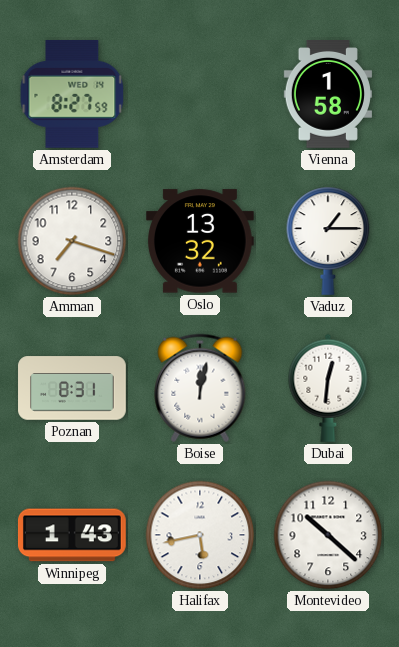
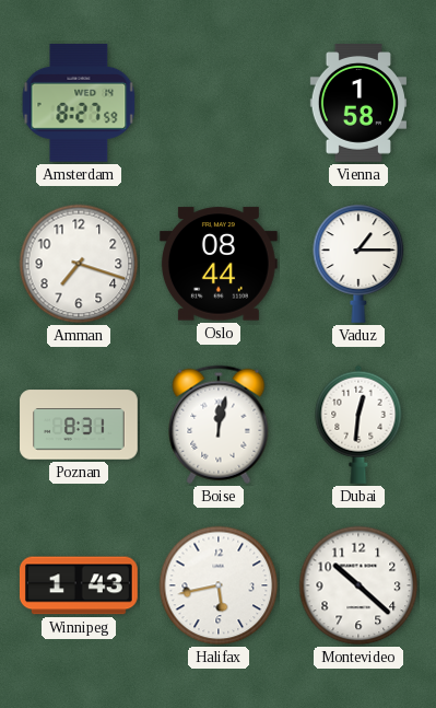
Oslo: 13:32 -> 08:44
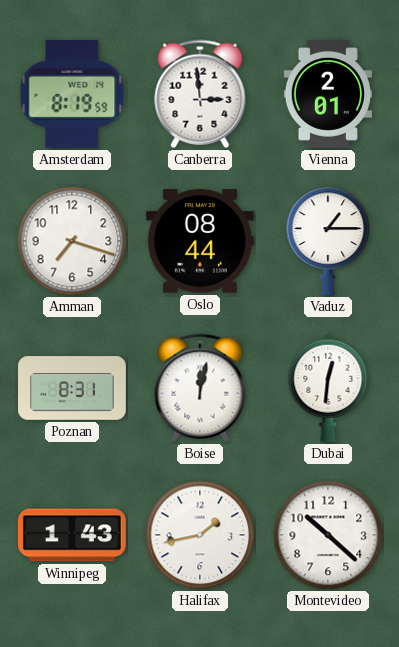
Amsterdam: 8:27 -> 8:19
Canberra: none -> 2:59
Vienna: 1:58 -> 2:01
Halifax: 5:43 -> 1:43
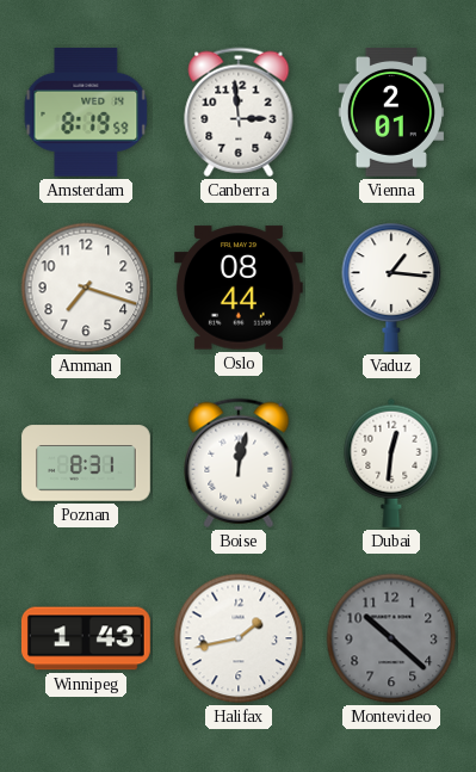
Vaduz: 1:15 -> 1:16
Montevideo dial: white -> grey
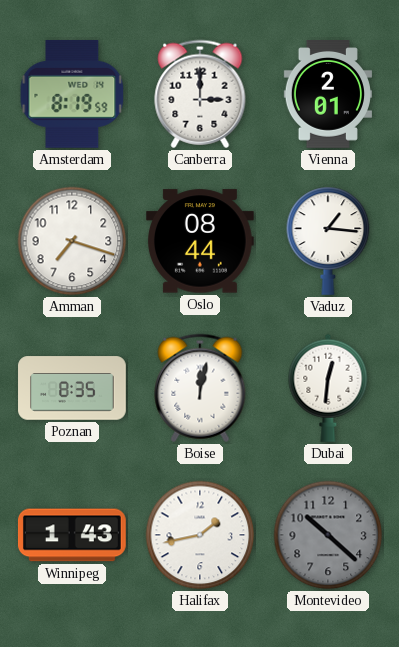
Canberra: 2:59 -> 3:00
Poznan: 8:31 -> 8:35
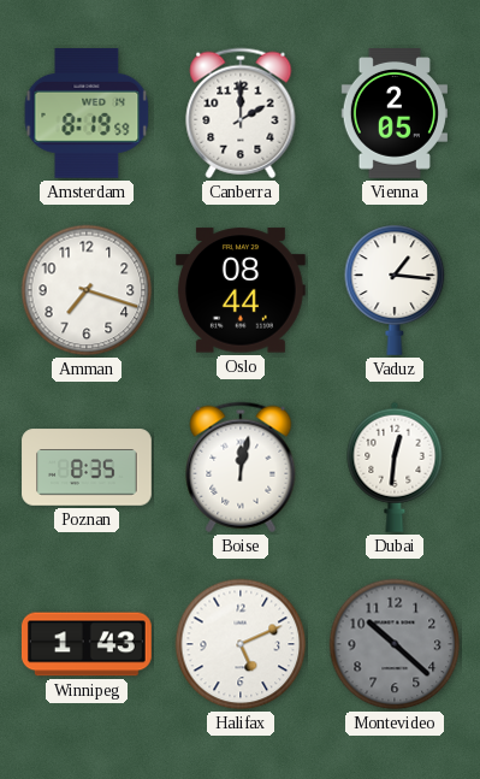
Canberra: 3:00 -> 2:00
Vienna: 2:01 -> 2:05
Halifax: 1:43 -> 5:11
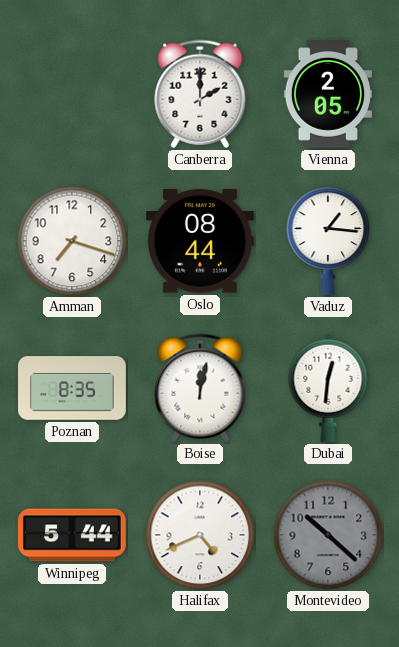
Amsterdam: 8:19 -> none
Winnipeg: 1:43 -> 5:44
Halifax: 5:11 -> 4:41
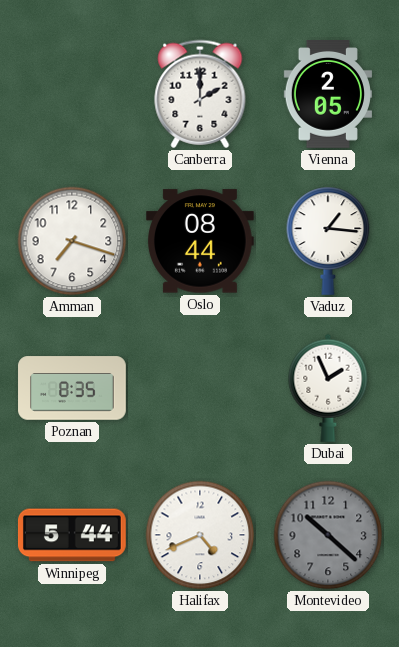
Boise: 12:02 -> none
Dubai: 12:31 -> 1:56
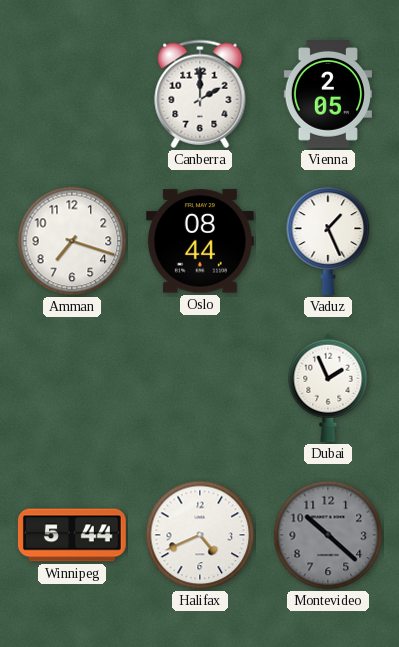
Vaduz: 1:16 -> 1:26
Poznan: 8:35 -> none
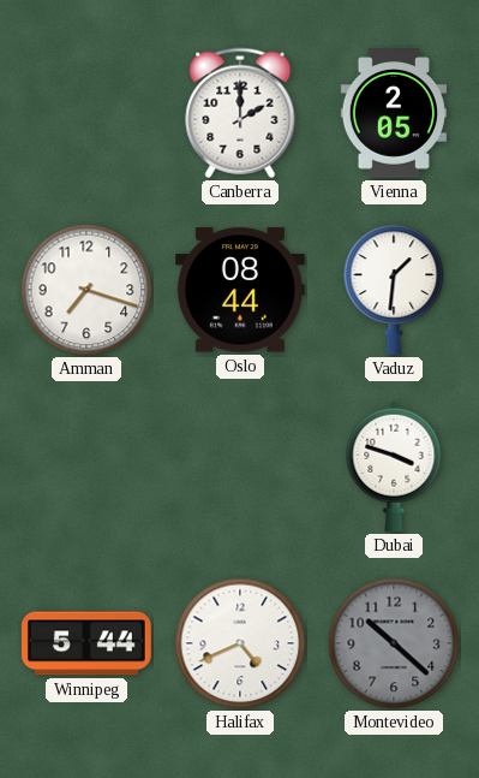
Vaduz: 1:26 -> 1:31
Dubai: 1:56 -> 3:48
